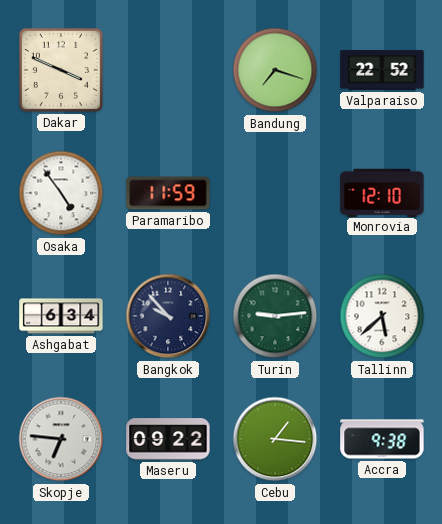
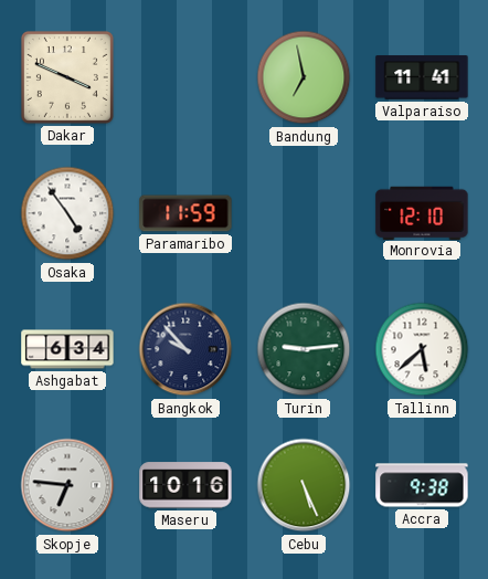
Bandung: 7:18 -> 6:58
Valparaiso: 22:52 -> 11:41
Maseru: 09:22 -> 10:16
Cebu: 1:16 -> 5:26
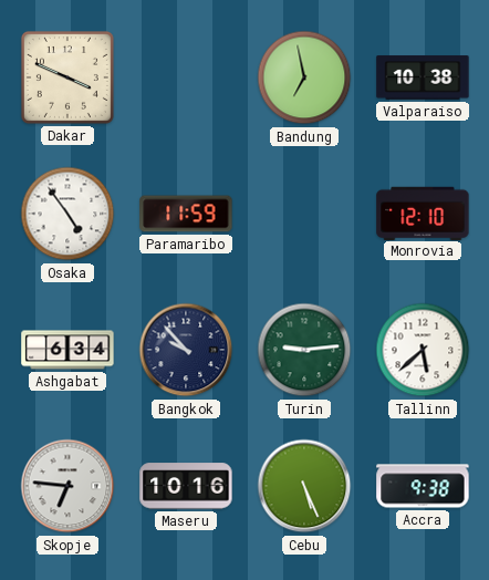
Valparaiso: 11:41 -> 10:38
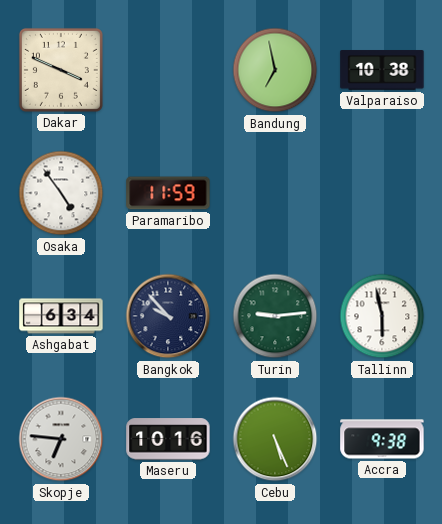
Monrovia: 12:10 -> none
Tallinn: 5:38 -> 5:58
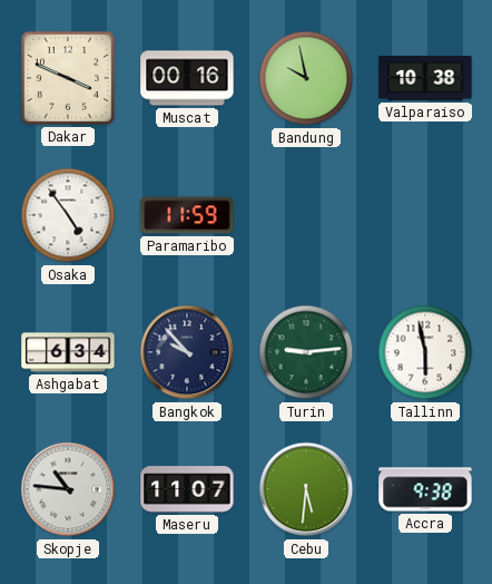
Muscat: none -> 00:16
Bandung: 6:58 -> 9:58
Skopje: 6:46 -> 10:46
Maseru: 10:16 -> 11:07
Cebu: 5:26 -> 5:31
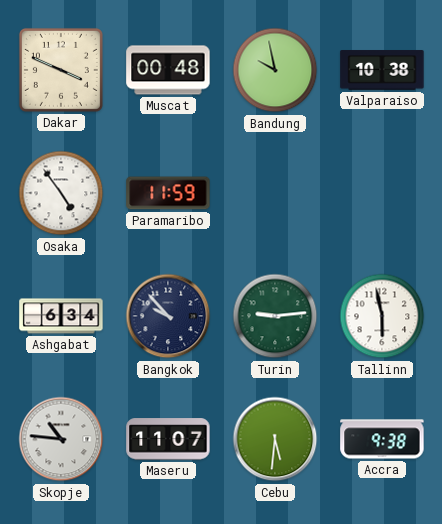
Muscat: 00:16 -> 00:48
